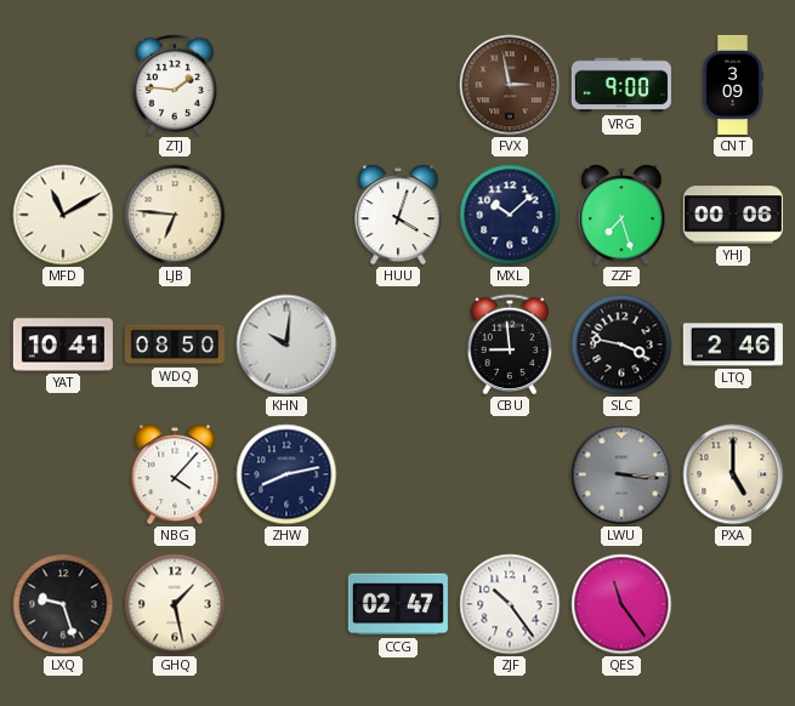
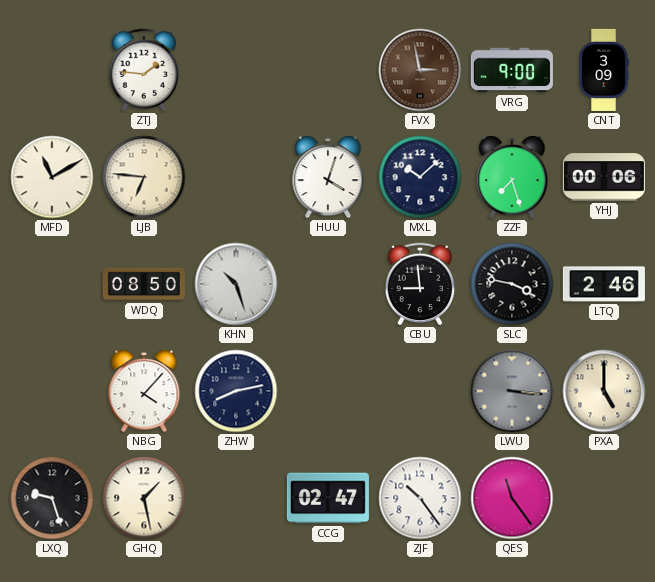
YAT: 10:41 -> none
KHN: 10:01 -> 10:27
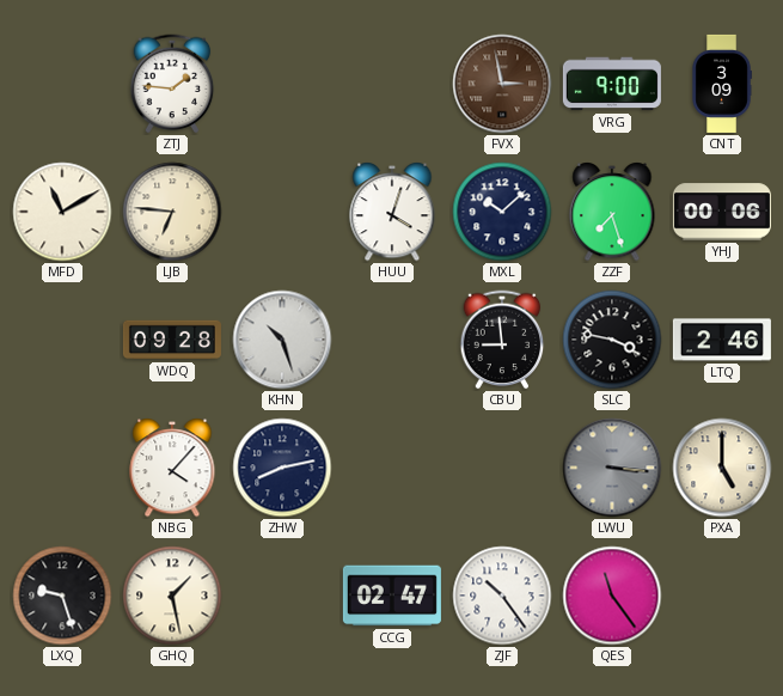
WDQ: 08:50 -> 09:28
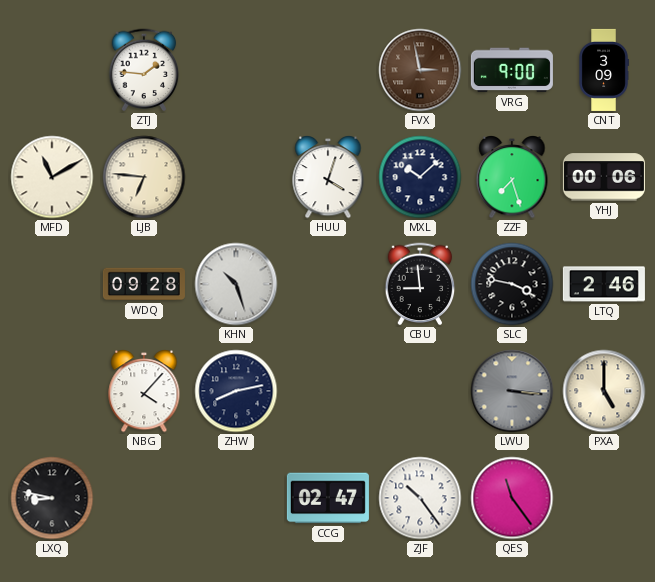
LXQ: 9:27 -> 8:47
GHQ: 1:28 -> none
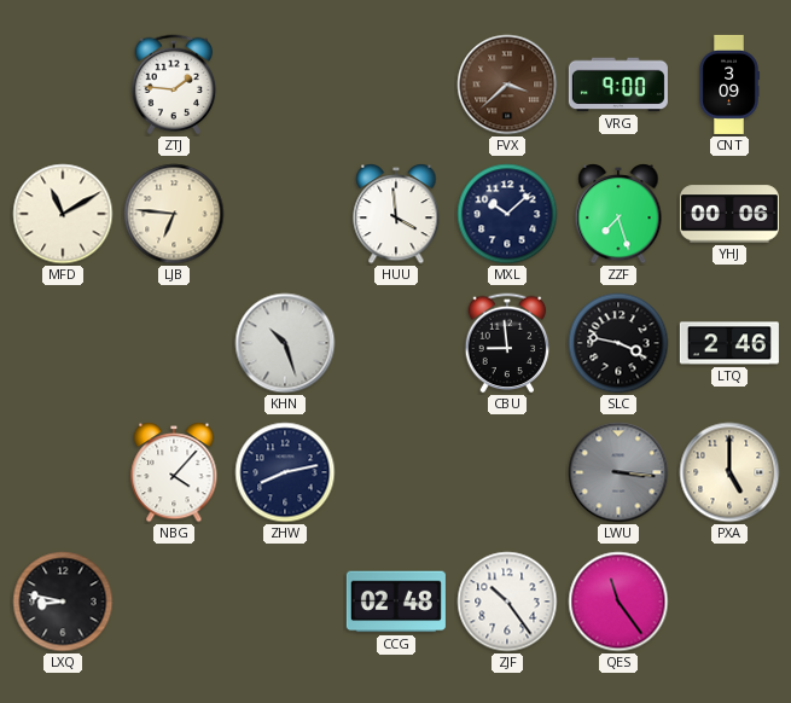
FVX: 2:58 -> 3:38
HUU: 4:03 -> 3:59
WDQ: 09:28 -> none
CCG: 02:47 -> 02:48
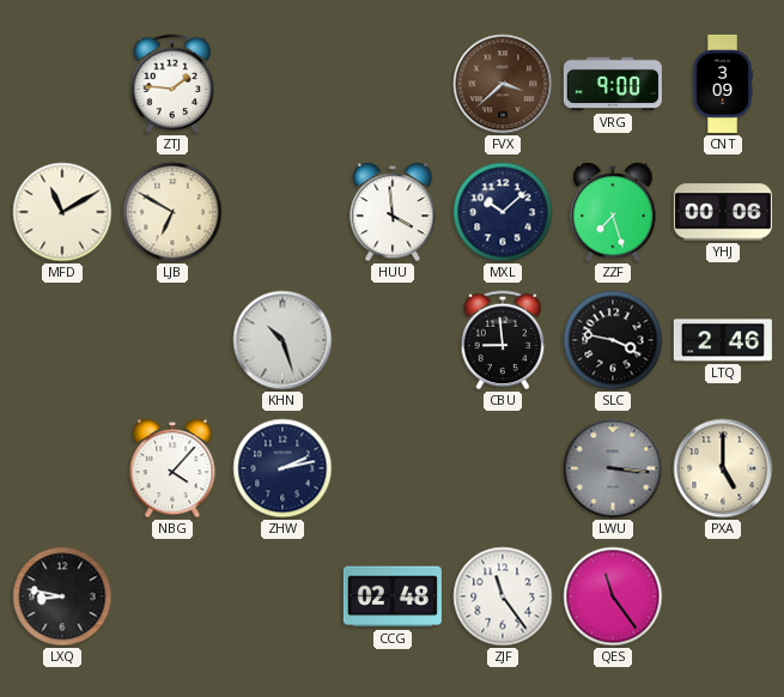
LJB: 6:46 -> 6:50
ZHW: 8:13 -> 2:13
ZJF: 10:24 -> 11:24
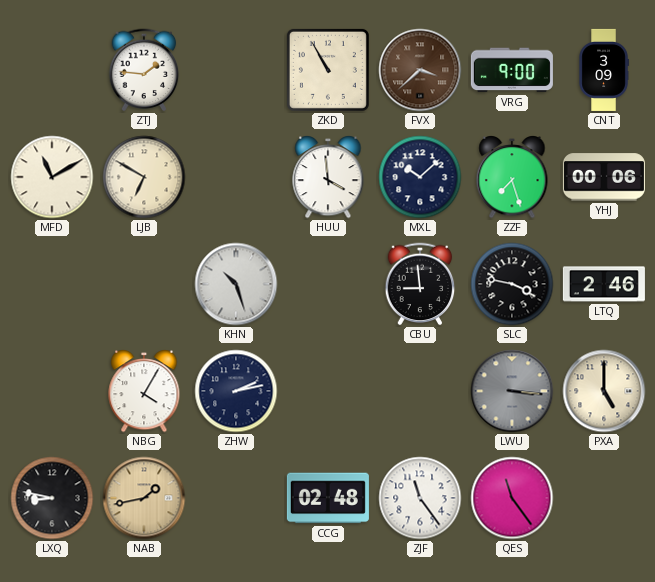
ZKD: none -> 10:55
NBG: 4:07 -> 4:05
NAB: none -> 1:43
